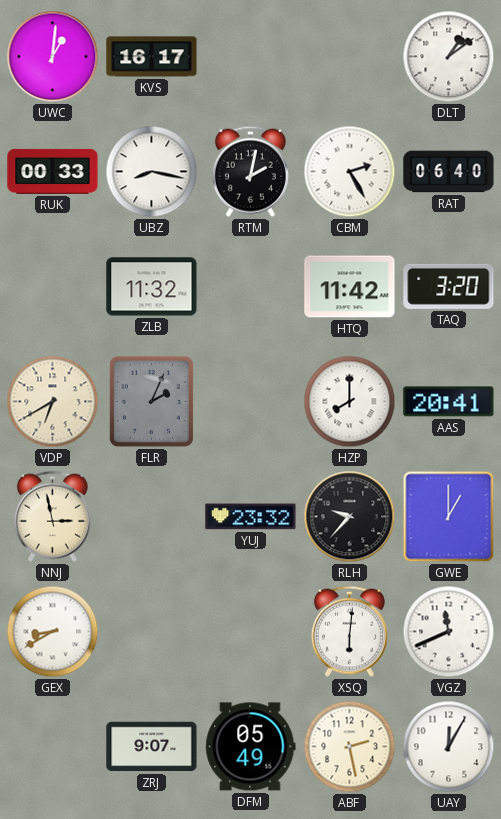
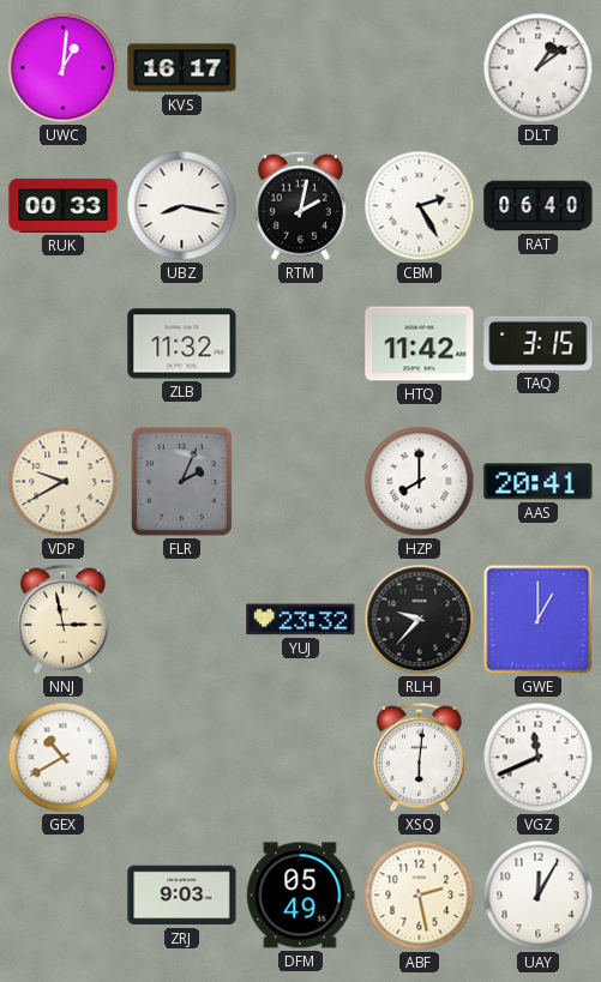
TAQ: 3:20 -> 3:15
VDP: 6:40 -> 9:40
GEX: 8:40 -> 10:40
ZRJ: 9:07 -> 9:03
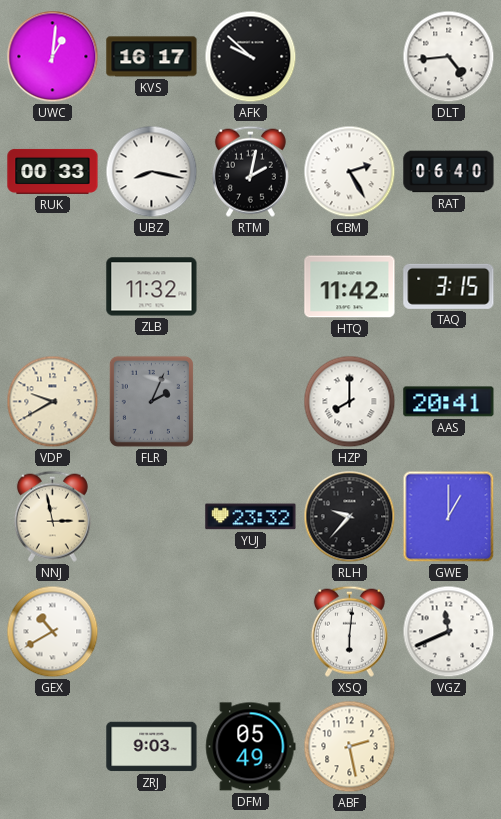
AFK: none -> 9:52
DLT: 1:09 -> 4:44
UAY: 12:05 -> none
